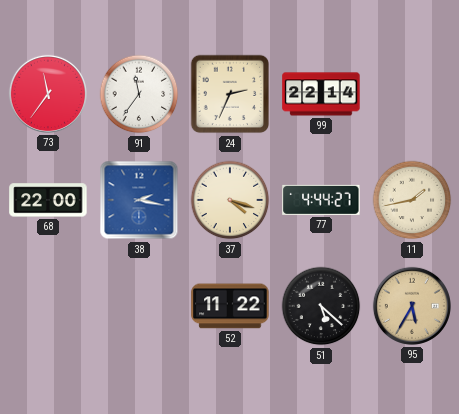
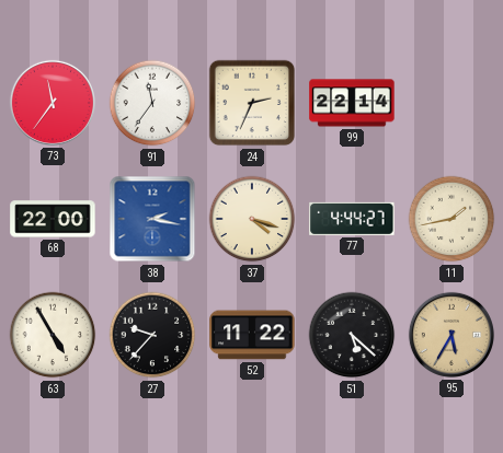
63: none -> 4:55
27: none -> 9:37
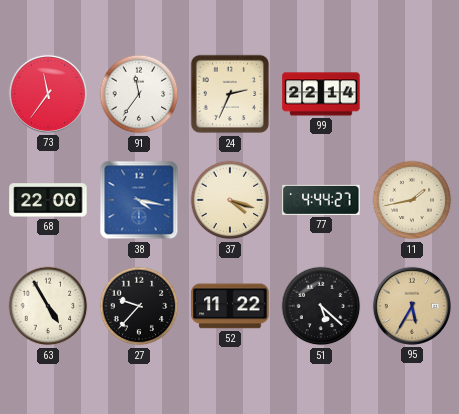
38: 2:17 -> 4:17
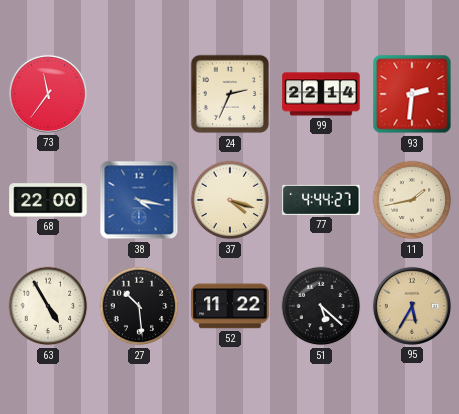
91: 11:36 -> none
93: none -> 2:31
27: 9:37 -> 10:29
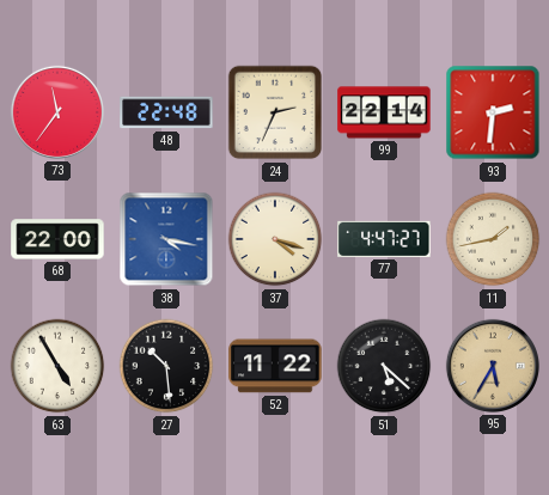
48: none -> 22:48
77: 4:44 -> 4:47
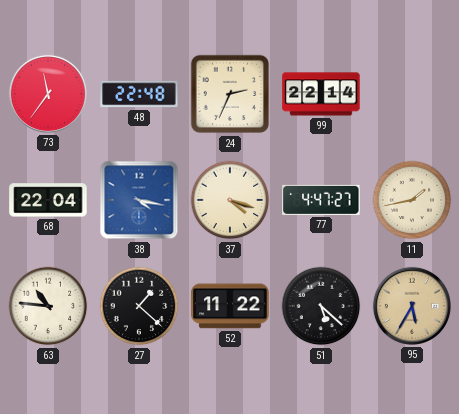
93: 2:31 -> none
68: 22:00 -> 22:04
63: 4:55 -> 10:46
27: 10:29 -> 1:22
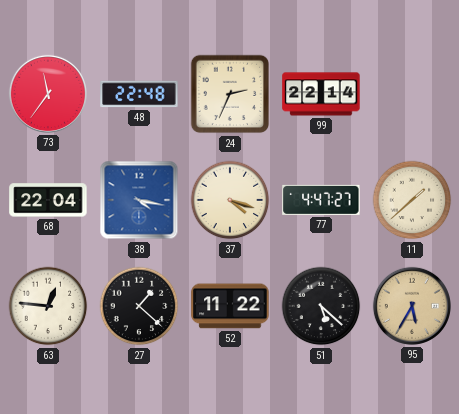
11: 1:43 -> 1:38
63: 10:46 -> 12:46
